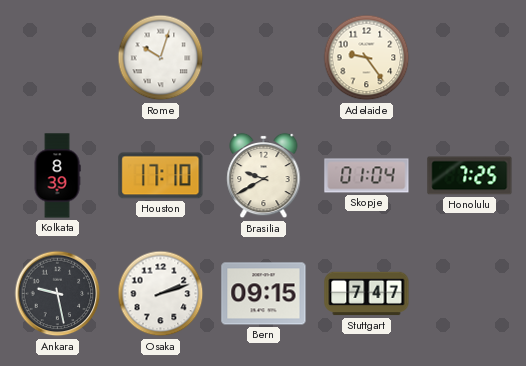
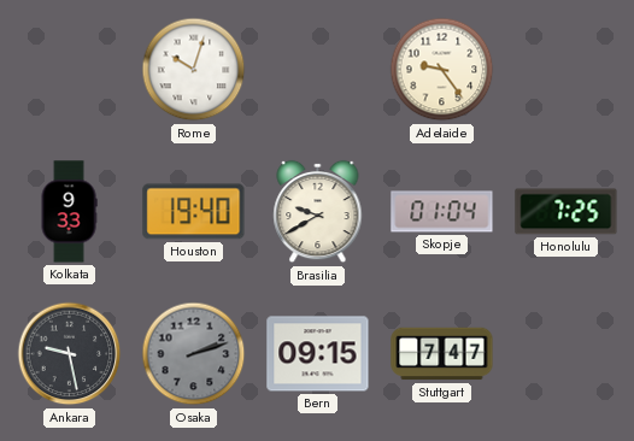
Kolkata: 8:39 -> 9:33
Houston: 17:10 -> 19:40
Osaka dial: white -> grey
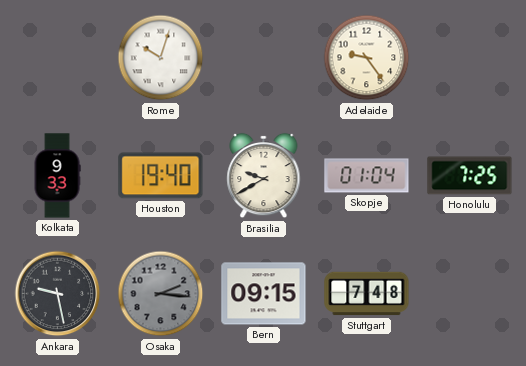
Osaka: 2:12 -> 2:16
Stuttgart: 7:47 -> 7:48
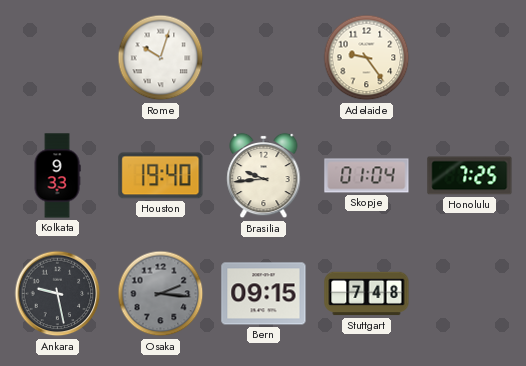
Brasilia: 9:40 -> 9:44
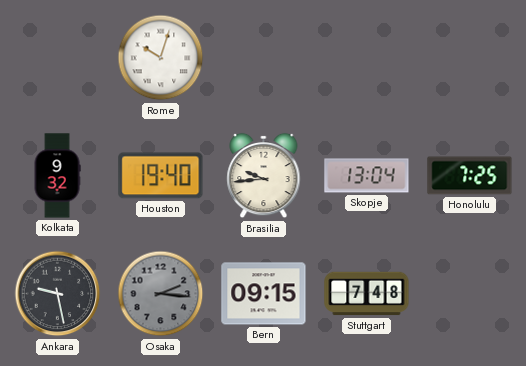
Adelaide: 9:24 -> none
Kolkata: 9:33 -> 9:32
Skopje: 01:04 -> 13:04
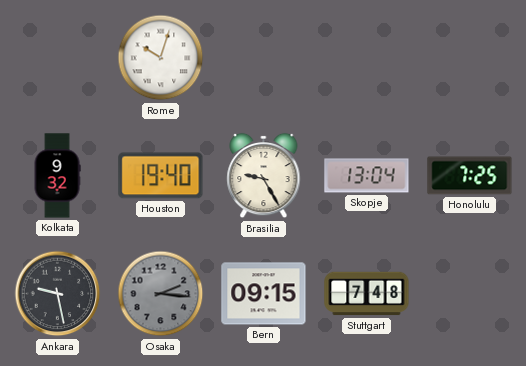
Brasilia: 9:44 -> 9:25
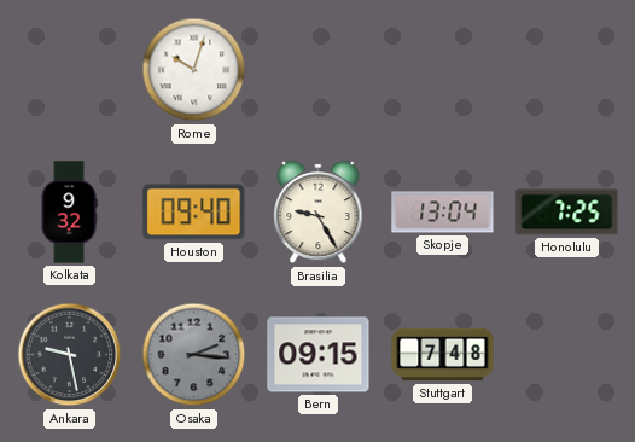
Houston: 19:40 -> 09:40
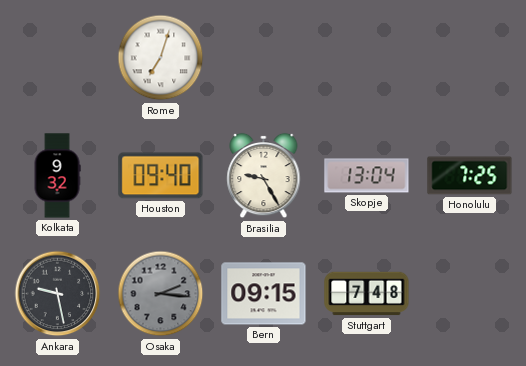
Rome: 10:03 -> 7:03
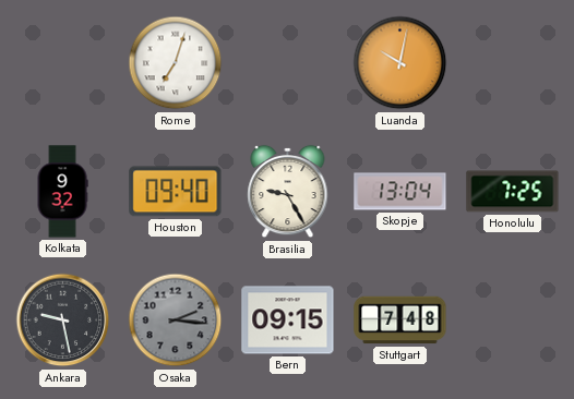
Luanda: none -> 10:02
